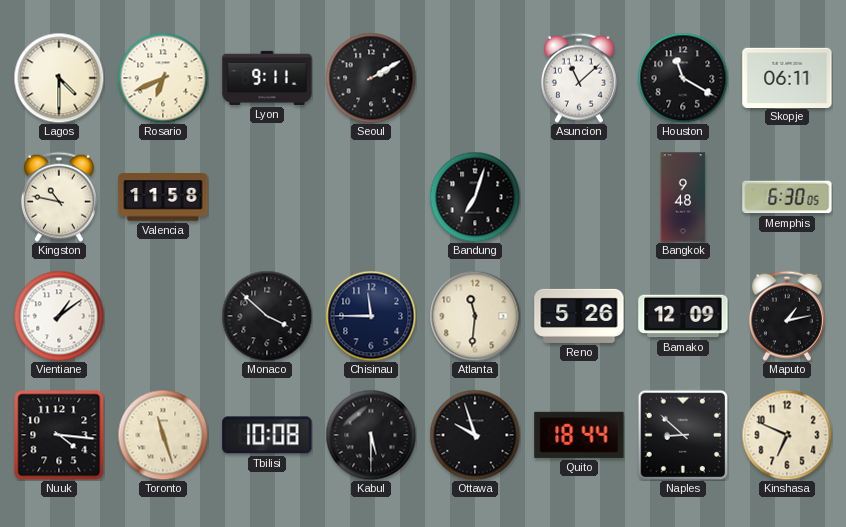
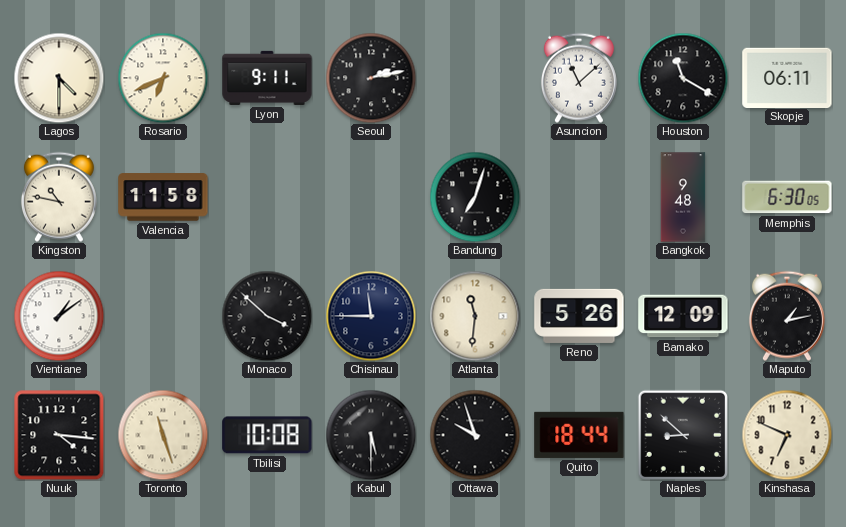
Seoul: 2:10 -> 2:13
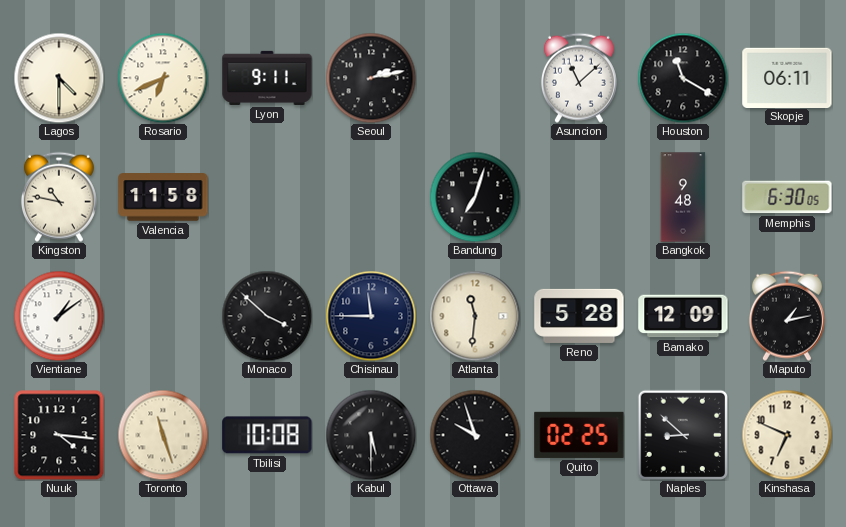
Reno: 5:26 -> 5:28
Quito: 18:44 -> 02:25
